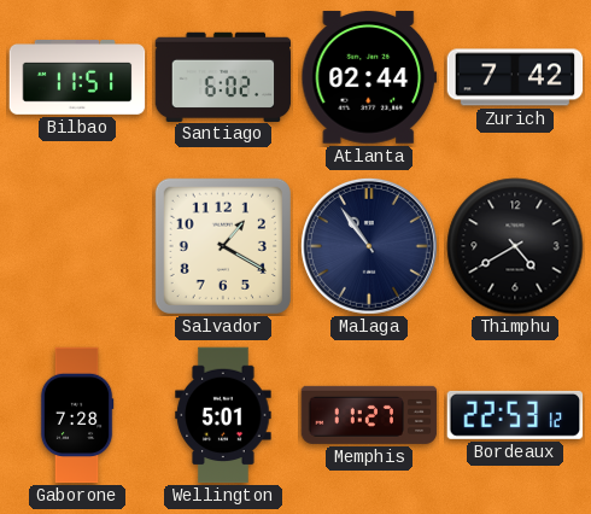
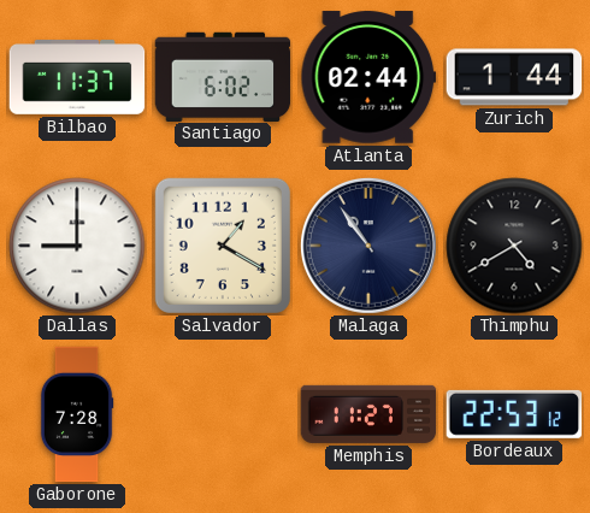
Bilbao: 11:51 -> 11:37
Zurich: 7:42 -> 1:44
Dallas: none -> 9:00
Wellington: 5:01 -> none
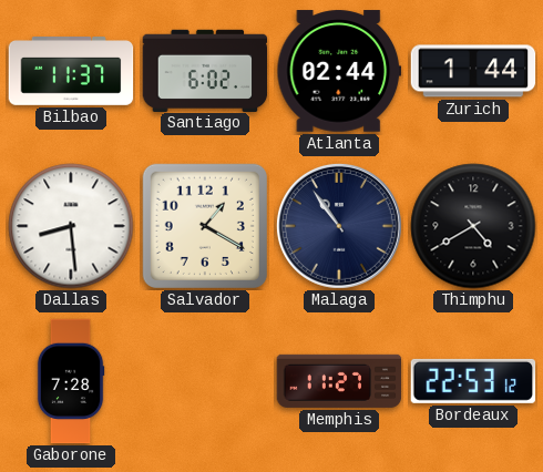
Dallas: 9:00 -> 8:29
